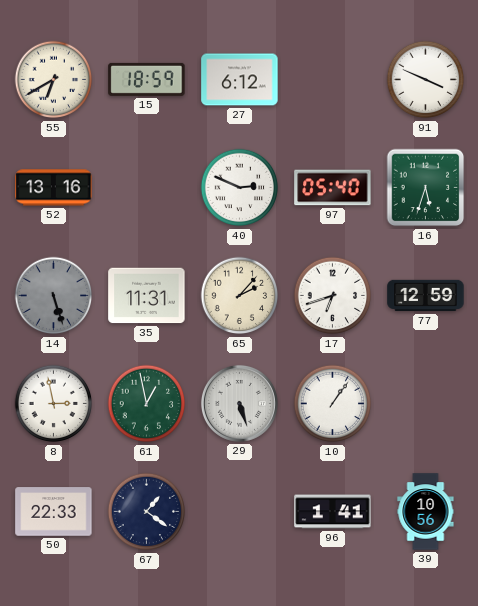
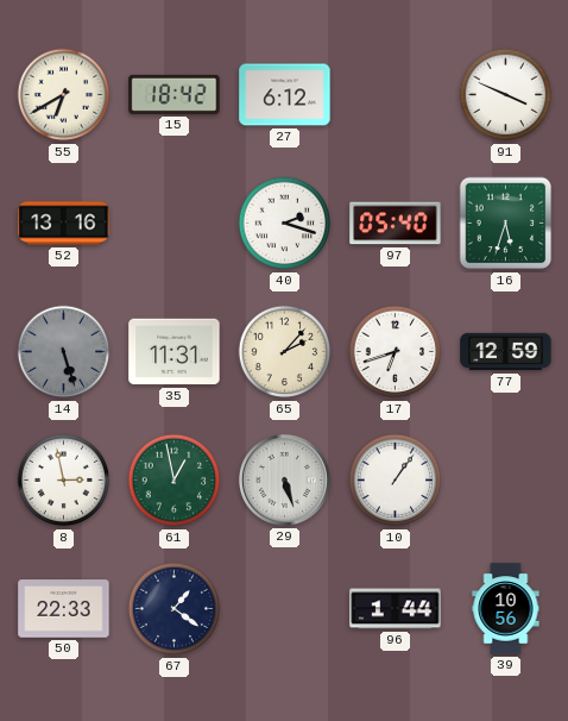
15: 18:59 -> 18:42
40: 2:49 -> 2:18
96: 1:41 -> 1:44
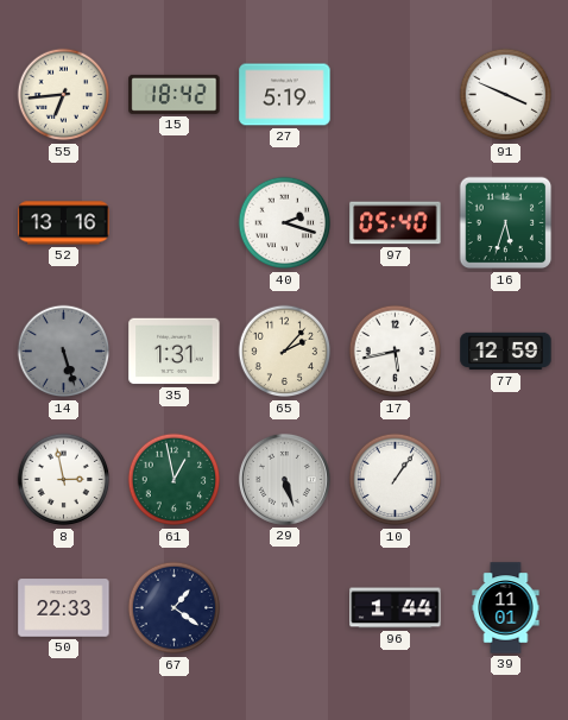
55: 6:40 -> 6:44
27: 6:12 -> 5:19
35: 11:31 -> 1:31
17: 6:42 -> 5:43
39: 10:56 -> 11:01
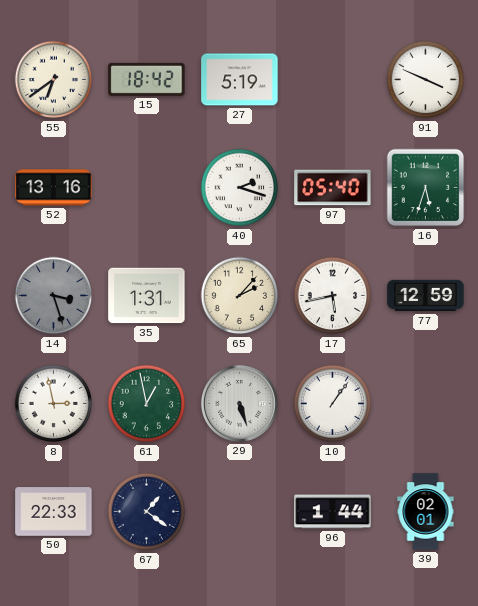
55: 6:44 -> 6:39
14: 5:27 -> 3:27
39: 11:01 -> 02:01
